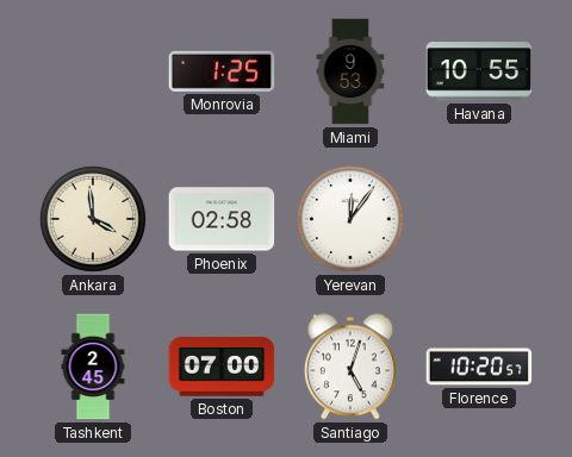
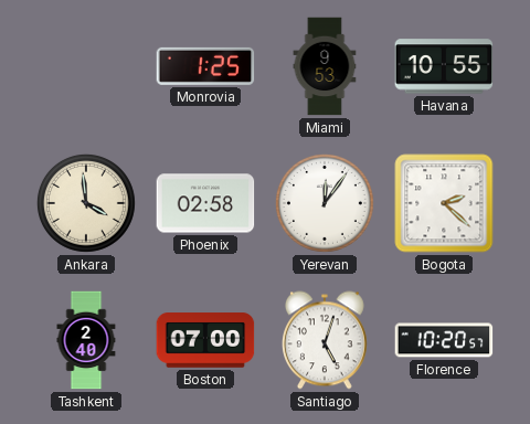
Bogota: none -> 2:22
Tashkent: 2:45 -> 2:40
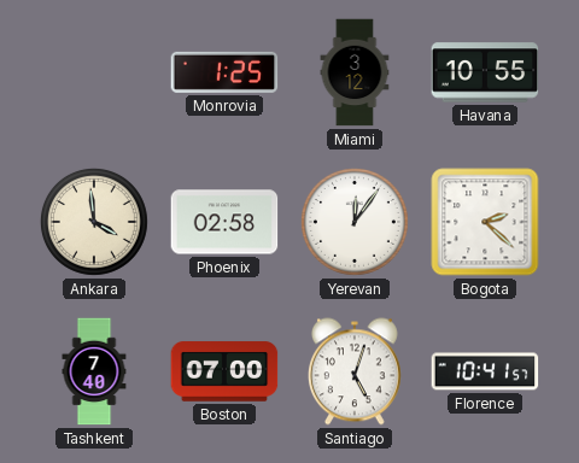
Miami: 9:53 -> 3:12
Tashkent: 2:40 -> 7:40
Florence: 10:20 -> 10:41
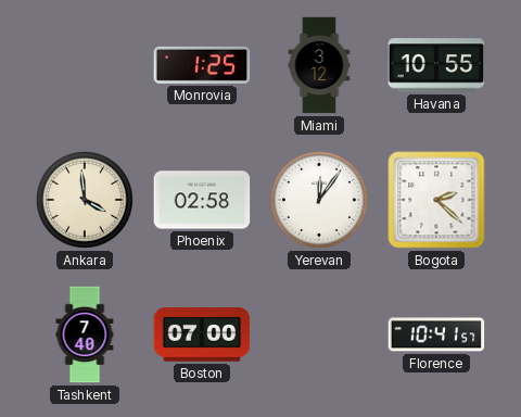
Santiago: 5:03 -> none
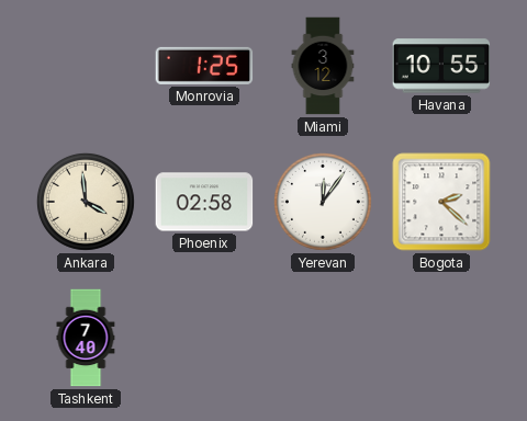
Boston: 07:00 -> none
Florence: 10:41 -> none
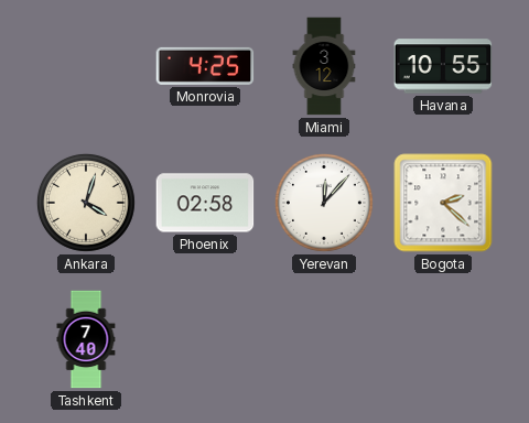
Monrovia: 1:25 -> 4:25
Ankara: 3:59 -> 4:03
Yerevan: 12:06 -> 12:07
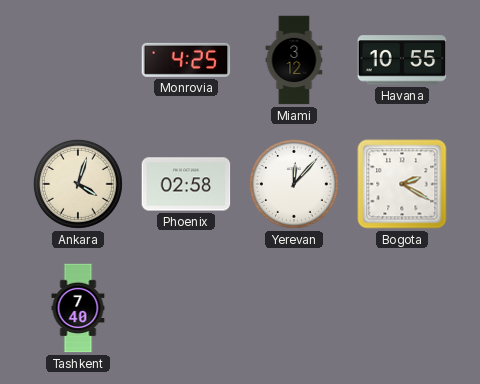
Bogota: 2:22 -> 2:20
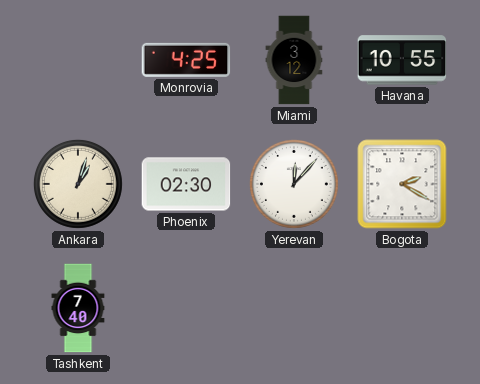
Ankara: 4:03 -> 1:03
Phoenix: 02:58 -> 02:30
